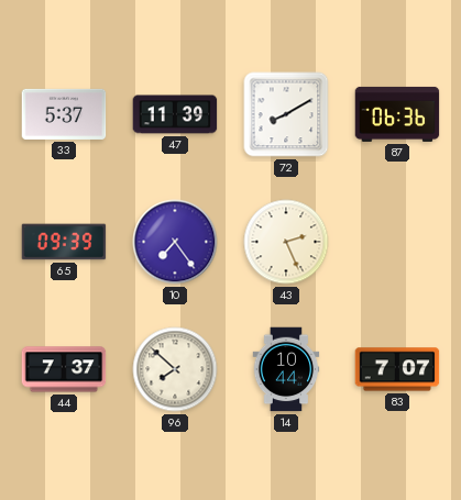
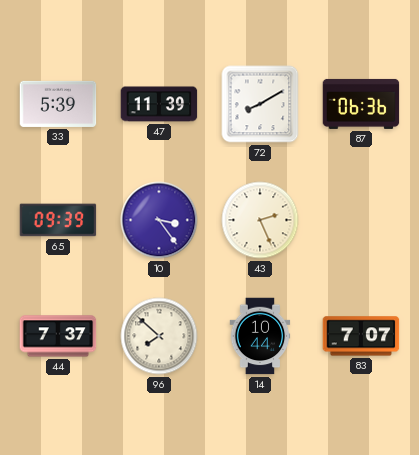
33: 5:37 -> 5:39
10: 7:24 -> 3:24
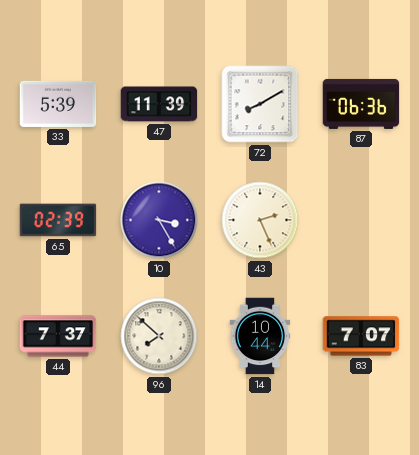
65: 09:39 -> 02:39
10: 3:24 -> 3:25
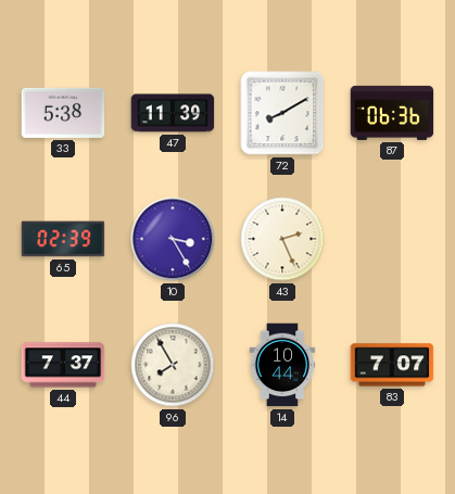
33: 5:39 -> 5:38
96: 7:52 -> 7:55
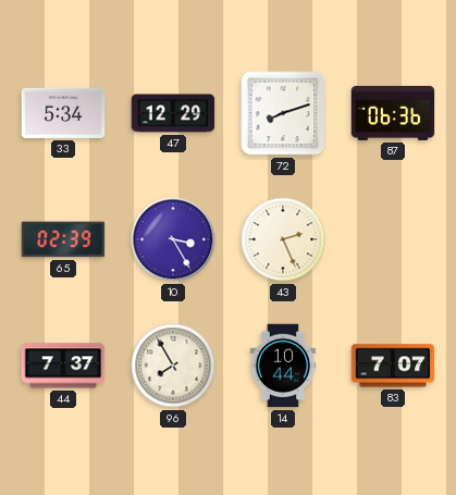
33: 5:38 -> 5:34
47: 11:39 -> 12:29
72: 8:10 -> 8:12
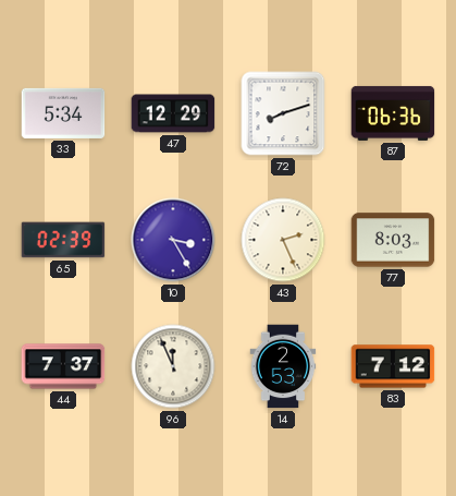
77: none -> 8:03
96: 7:55 -> 11:56
14: 10:44 -> 2:53
83: 7:07 -> 7:12
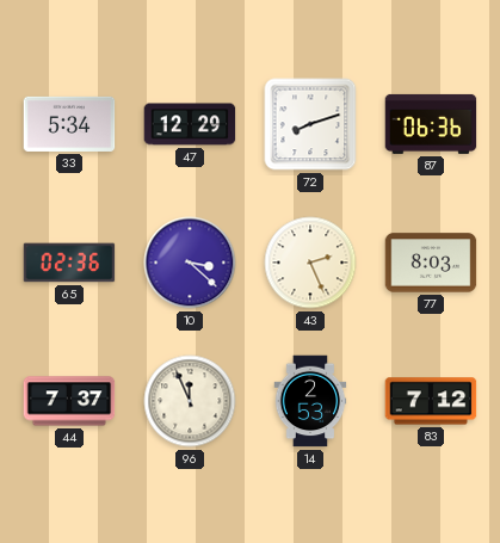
65: 02:39 -> 02:36
10: 3:25 -> 3:22
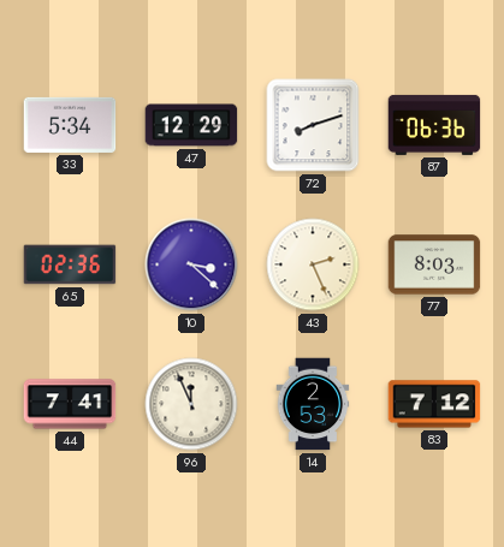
44: 7:37 -> 7:41
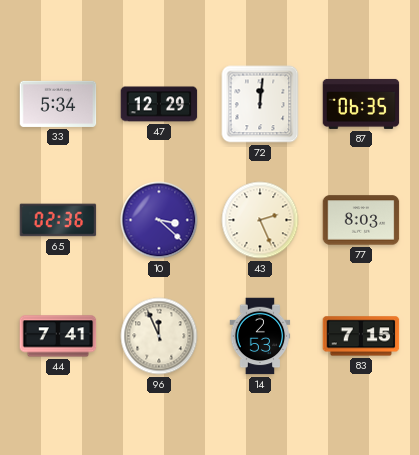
72: 8:12 -> 12:01
87: 06:36 -> 06:35
83: 7:12 -> 7:15
